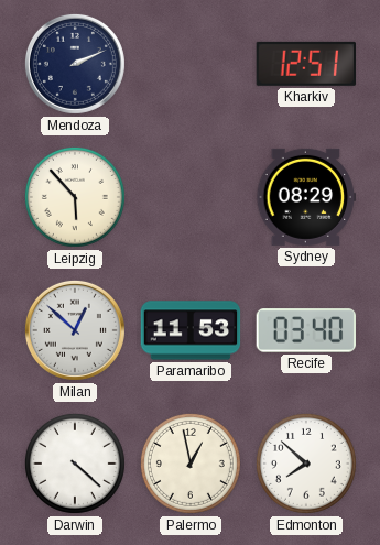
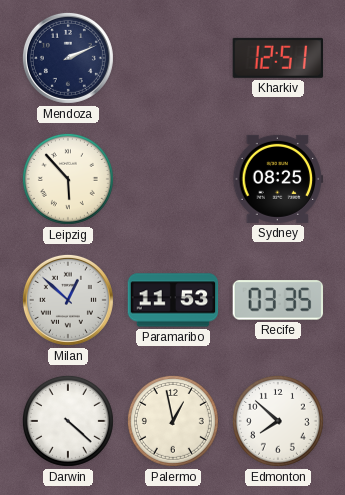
Sydney: 08:29 -> 08:25
Recife: 03:40 -> 03:35
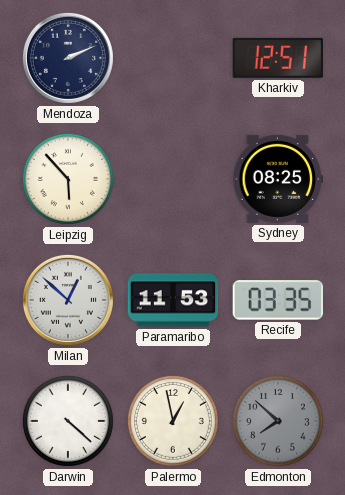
Edmonton dial: white -> grey
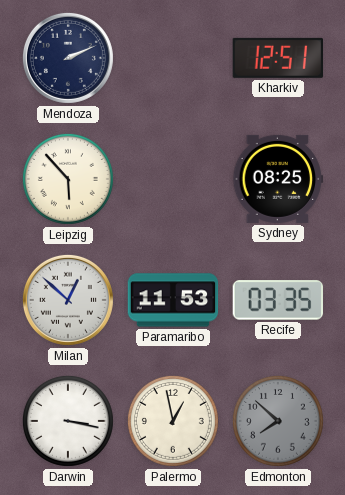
Darwin: 4:22 -> 3:17
